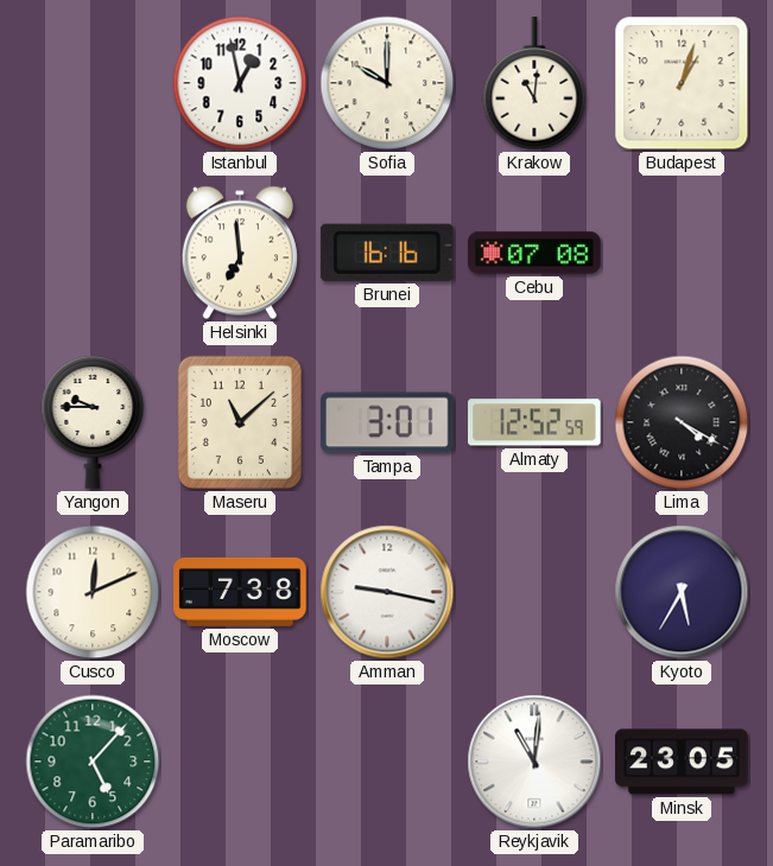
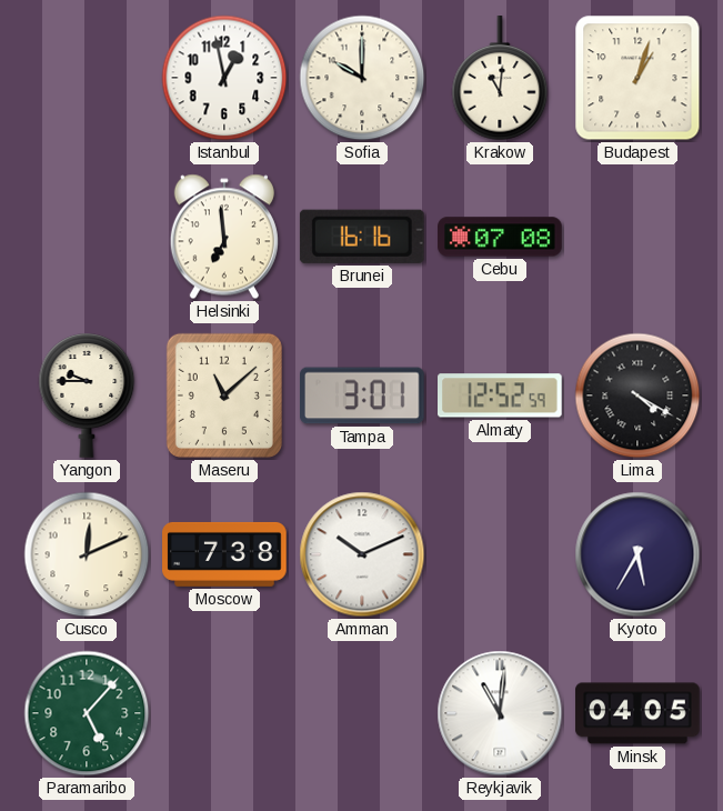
Amman: 9:17 -> 10:11
Minsk: 23:05 -> 04:05
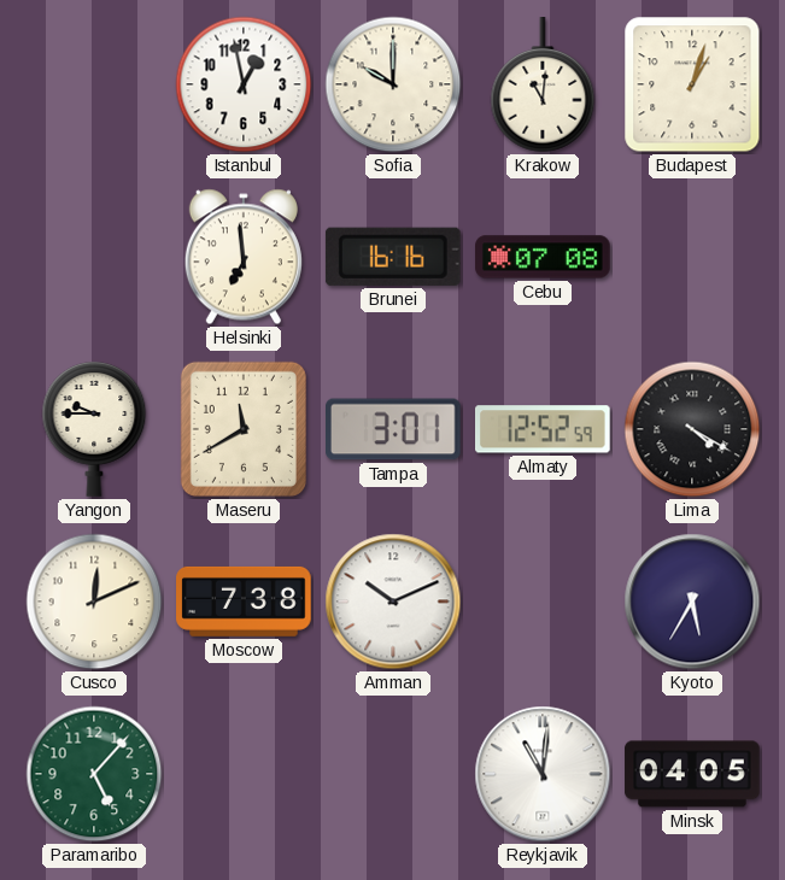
Maseru: 11:08 -> 11:40
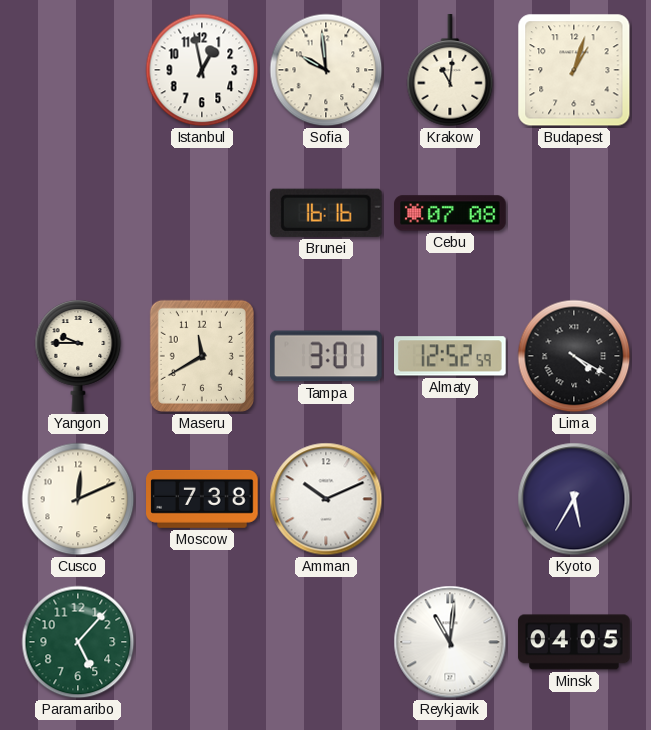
Sofia: 10:00 -> 9:59
Helsinki: 6:59 -> none
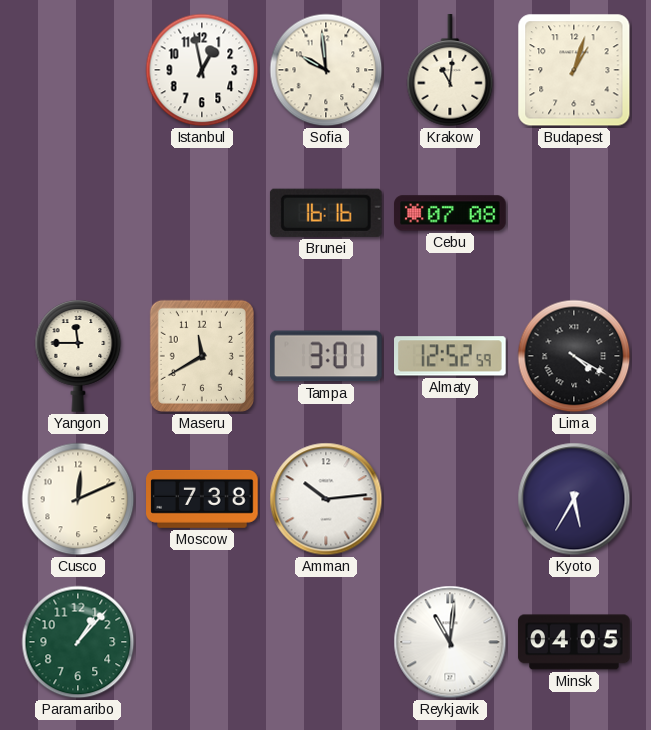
Yangon: 9:45 -> 11:45
Amman: 10:11 -> 10:14
Paramaribo: 5:07 -> 1:07
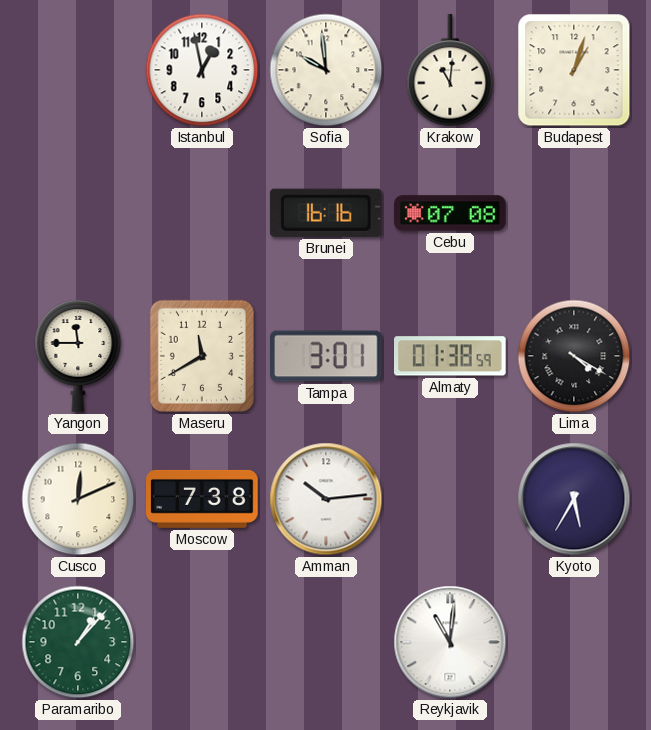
Almaty: 12:52 -> 01:38
Minsk: 04:05 -> none
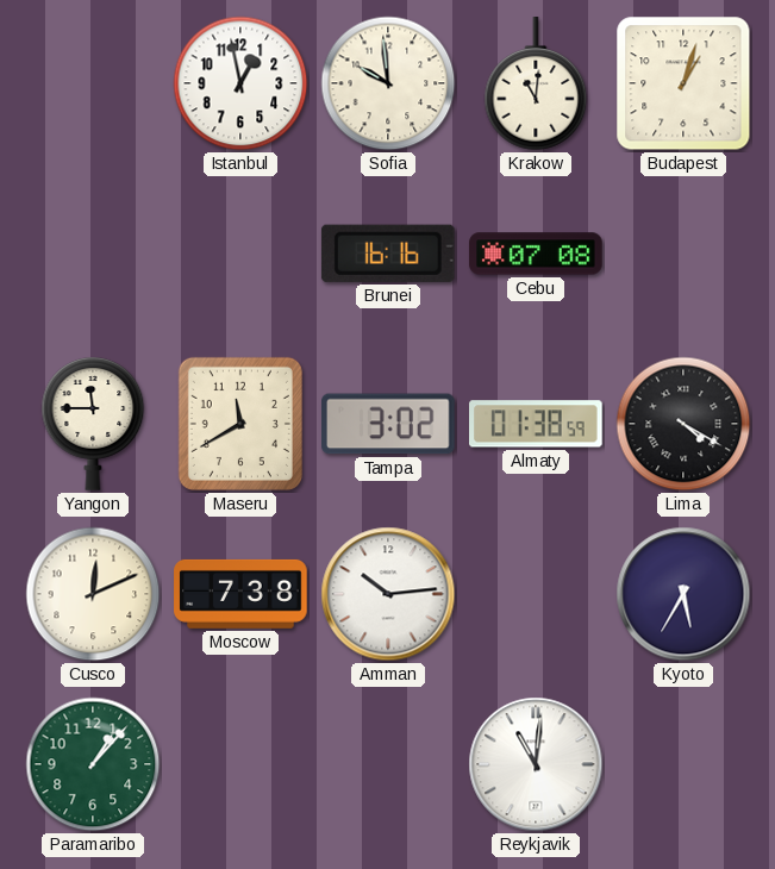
Tampa: 3:01 -> 3:02
